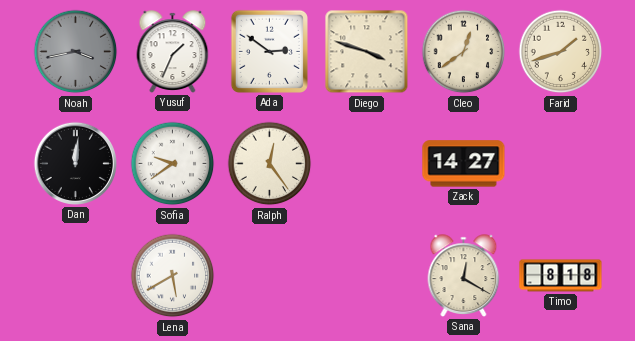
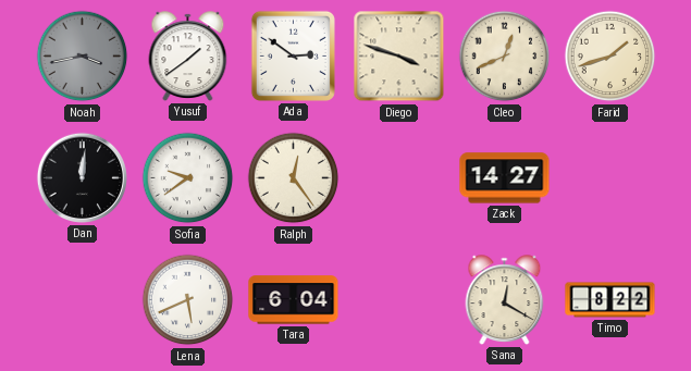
Yusuf: 1:34 -> 1:39
Cleo: 12:39 -> 12:41
Lena: 5:40 -> 5:41
Tara: none -> 6:04
Timo: 8:18 -> 8:22
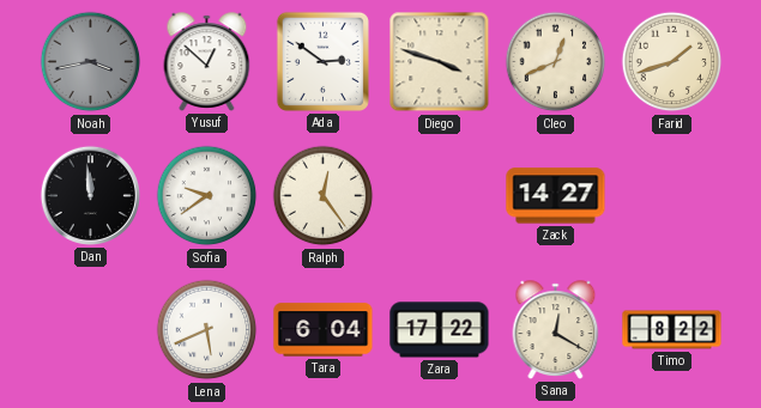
Yusuf: 1:39 -> 12:52
Dan: 12:01 -> 11:59
Zara: none -> 17:22
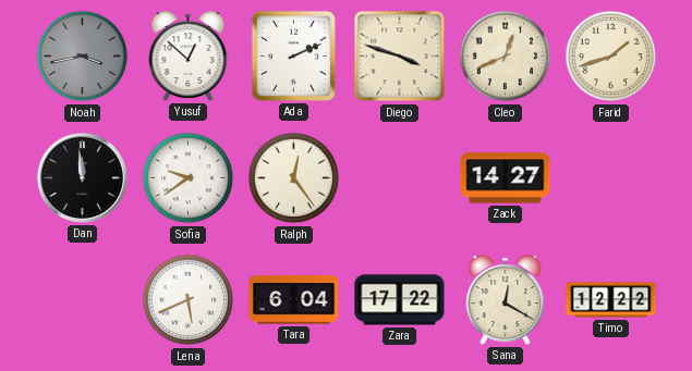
Ada: 2:51 -> 2:11
Timo: 8:22 -> 12:22
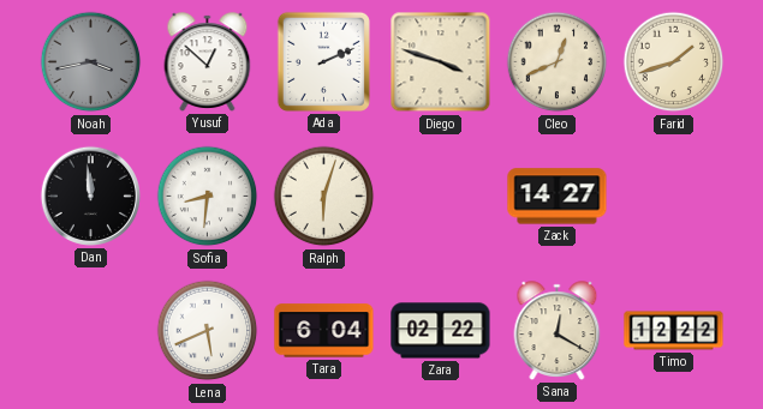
Sofia: 9:39 -> 8:31
Ralph: 12:24 -> 6:03
Zara: 17:22 -> 02:22
